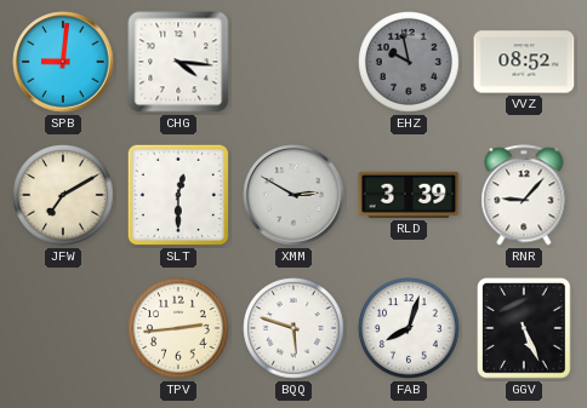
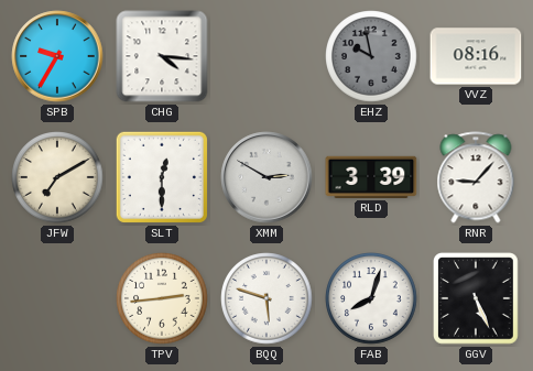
SPB: 9:01 -> 9:35
VVZ: 08:52 -> 08:16
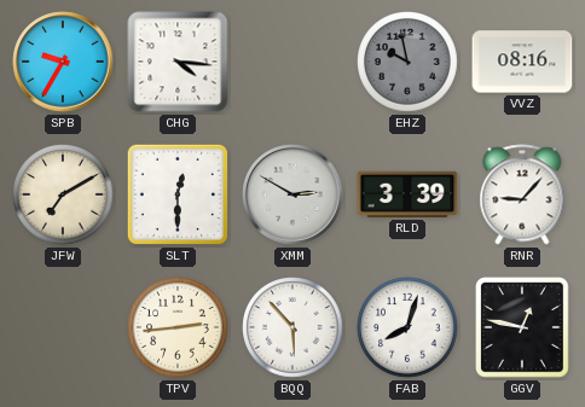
BQQ: 5:48 -> 5:53
GGV: 5:26 -> 12:47
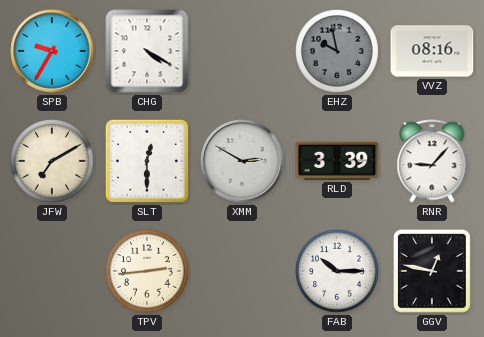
CHG: 4:16 -> 4:20
BQQ: 5:53 -> none
FAB: 8:03 -> 10:15
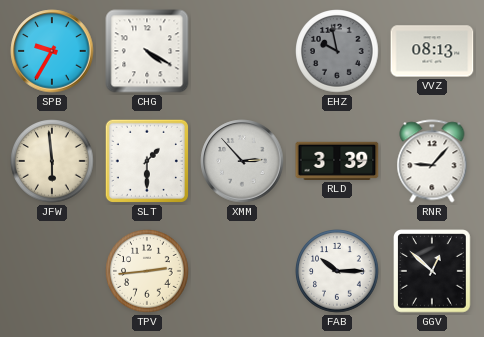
VVZ: 08:16 -> 08:13
JFW: 7:10 -> 5:59
SLT: 12:30 -> 1:30
XMM: 2:50 -> 2:53
GGV: 12:47 -> 12:52
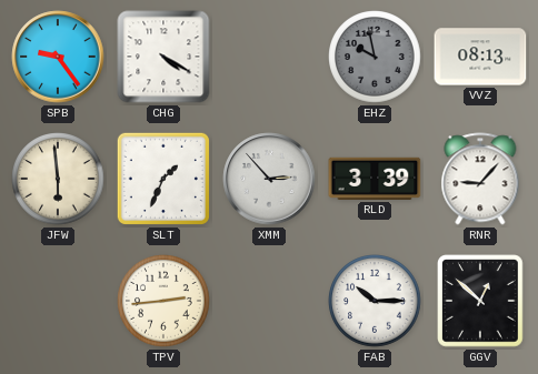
SPB: 9:35 -> 9:24
SLT: 1:30 -> 1:34
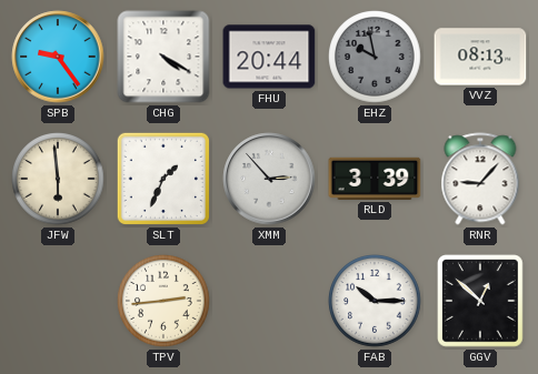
FHU: none -> 20:44
